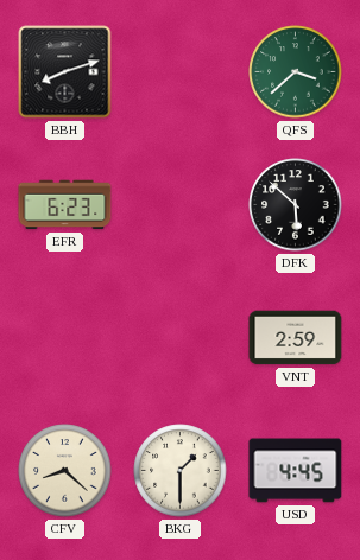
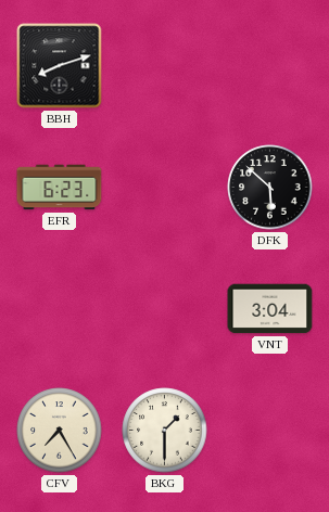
QFS: 3:38 -> none
VNT: 2:59 -> 3:04
CFV: 8:22 -> 7:25
USD: 4:45 -> none
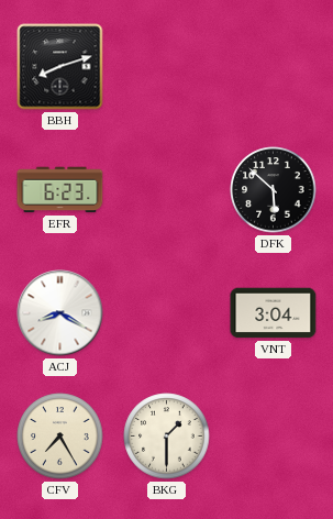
ACJ: none -> 8:20
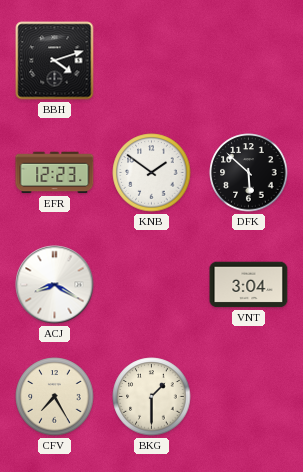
BBH: 8:12 -> 4:12
EFR: 6:23 -> 12:23
KNB: none -> 1:51
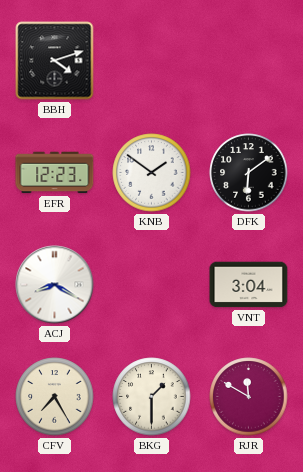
DFK: 5:52 -> 6:09
RJR: none -> 11:50
